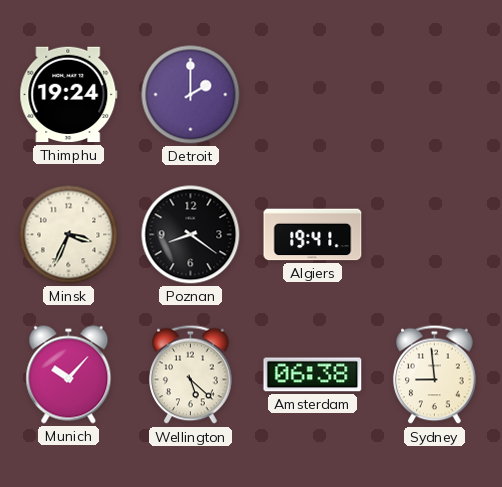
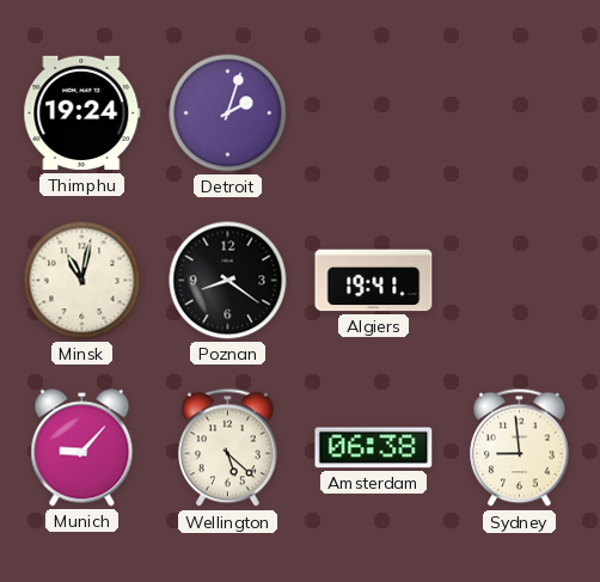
Detroit: 2:00 -> 2:03
Minsk: 3:34 -> 11:02
Munich: 10:07 -> 9:07
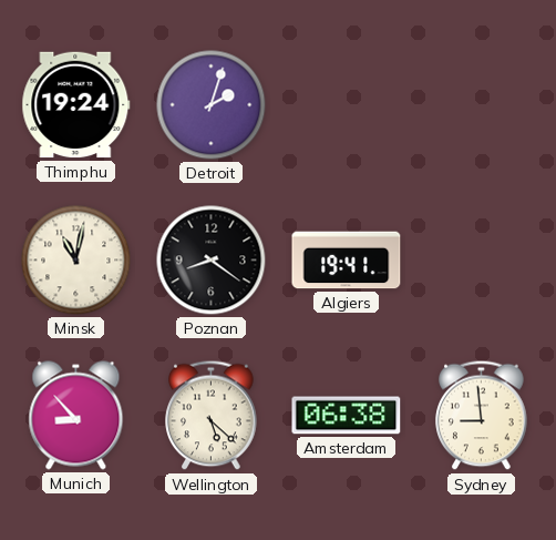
Munich: 9:07 -> 8:53
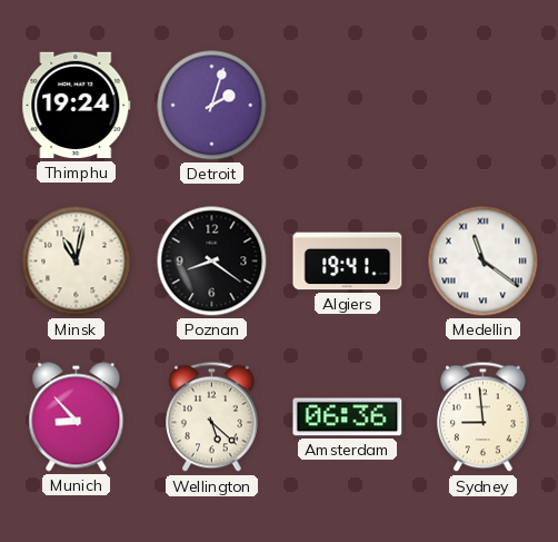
Medellin: none -> 11:21
Amsterdam: 06:38 -> 06:36
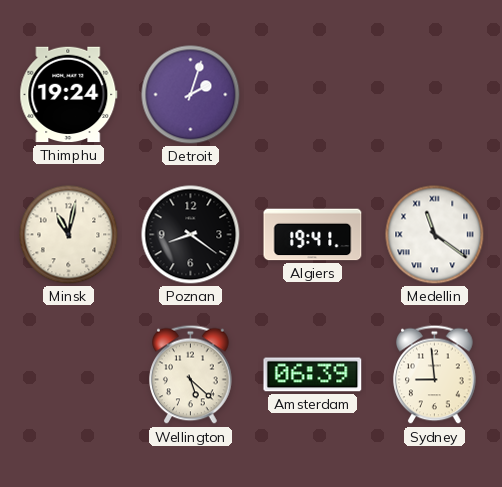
Munich: 8:53 -> none
Amsterdam: 06:36 -> 06:39
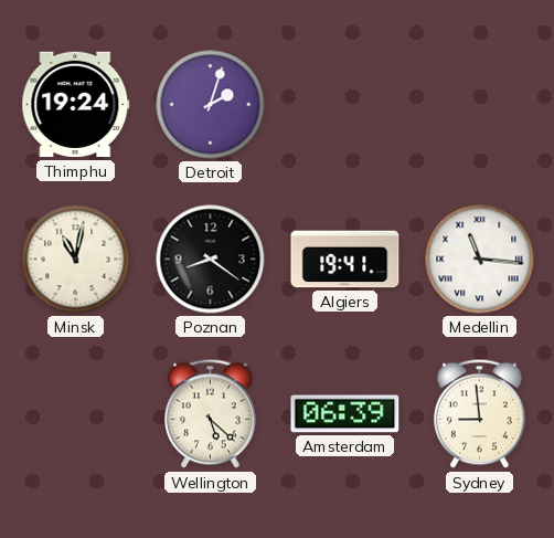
Medellin: 11:21 -> 11:16
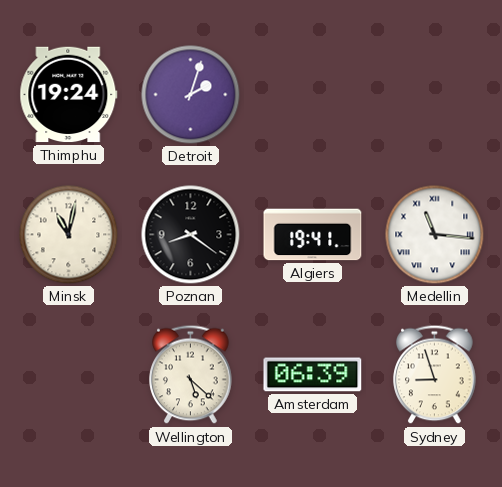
Sydney: 8:59 -> 8:57
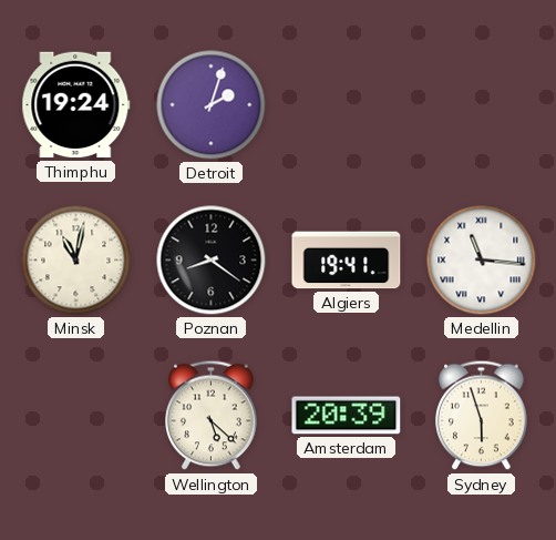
Amsterdam: 06:39 -> 20:39
Sydney: 8:57 -> 5:57
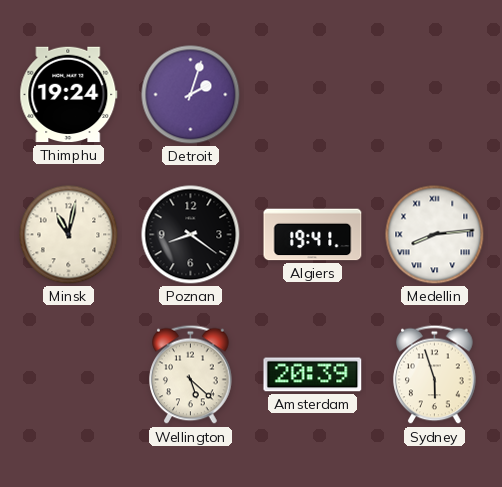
Medellin: 11:16 -> 8:14
